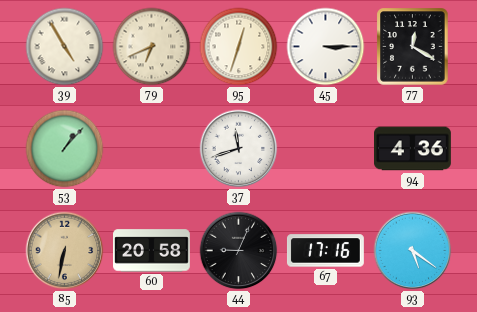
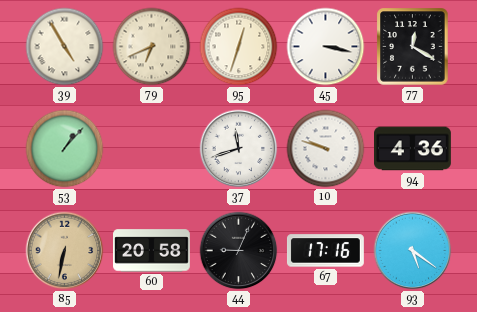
45: 3:15 -> 3:17
10: none -> 9:48
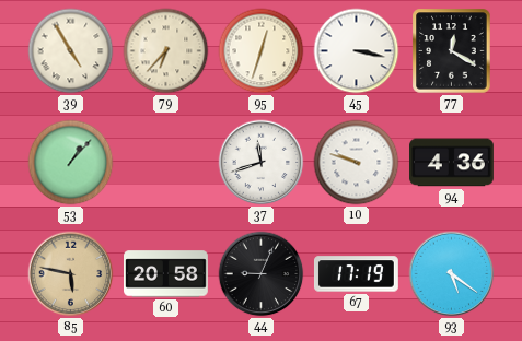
79: 6:41 -> 6:37
85: 6:32 -> 5:47
67: 17:16 -> 17:19
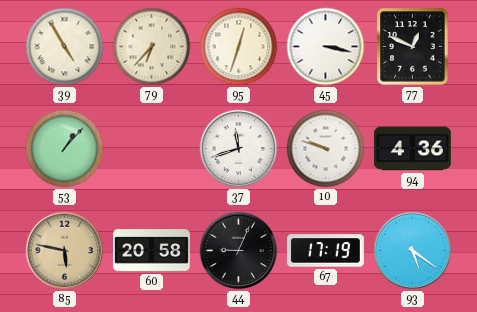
77: 12:20 -> 12:49
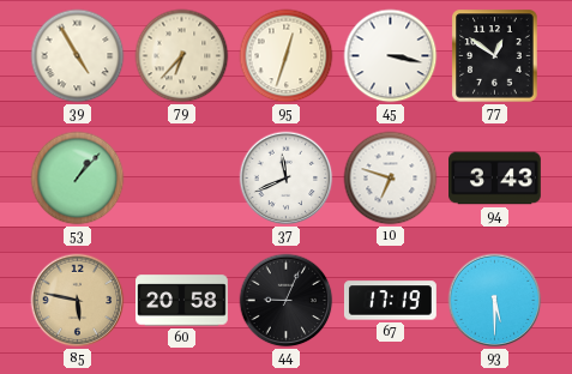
77: 12:49 -> 12:51
37: 11:42 -> 11:41
10: 9:48 -> 6:48
94: 4:36 -> 3:43
93: 5:21 -> 5:30
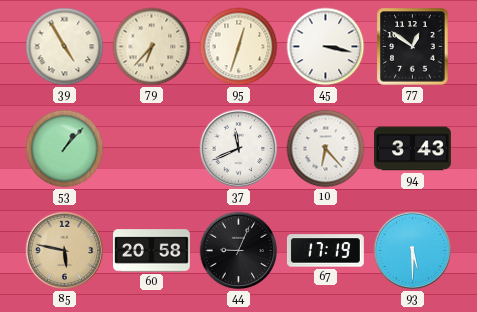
10: 6:48 -> 6:23
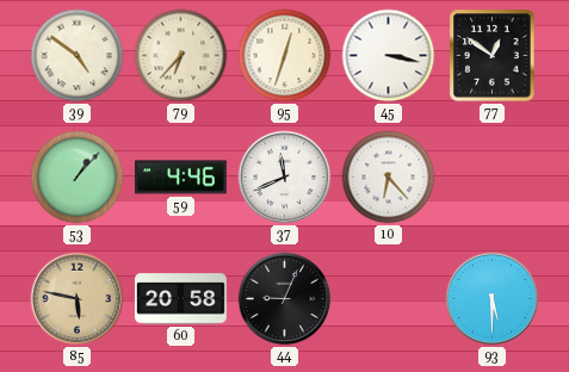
39: 4:55 -> 4:51
59: none -> 4:46
94: 3:43 -> none
67: 17:19 -> none
